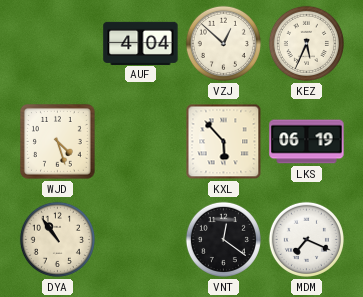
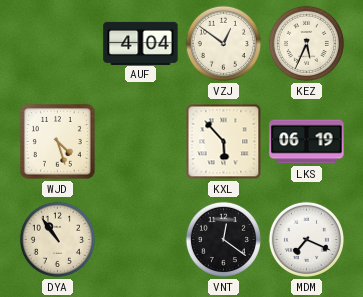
VZJ: 12:52 -> 12:51
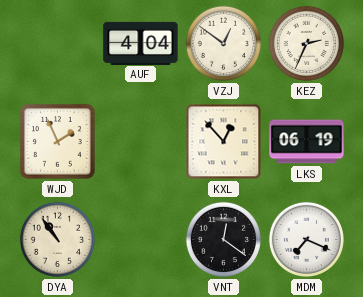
KEZ: 5:34 -> 2:34
WJD: 4:27 -> 1:56
KXL: 5:53 -> 12:53
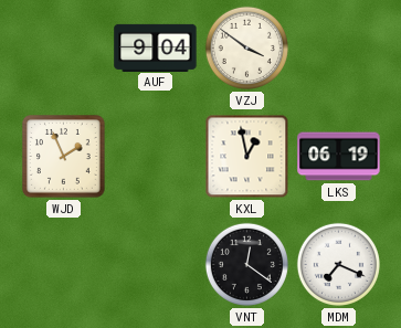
AUF: 4:04 -> 9:04
VZJ: 12:51 -> 3:51
KEZ: 2:34 -> none
KXL: 12:53 -> 12:58
DYA: 10:54 -> none
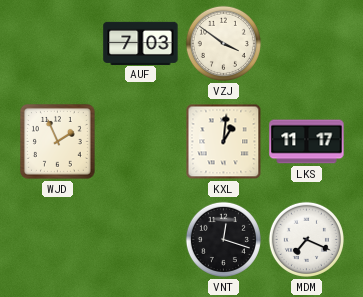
AUF: 9:04 -> 7:03
KXL: 12:58 -> 1:01
LKS: 06:19 -> 11:17
VNT: 12:21 -> 12:18
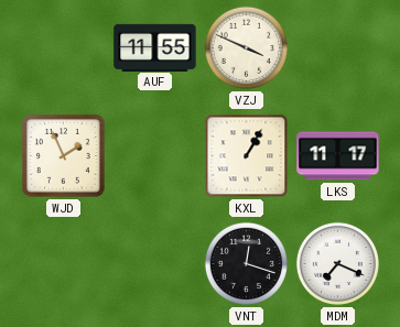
AUF: 7:03 -> 11:55
VZJ: 3:51 -> 3:49
KXL: 1:01 -> 1:05
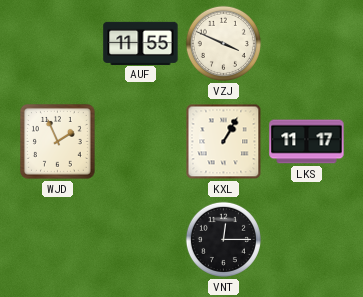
VNT: 12:18 -> 12:15
MDM: 7:19 -> none
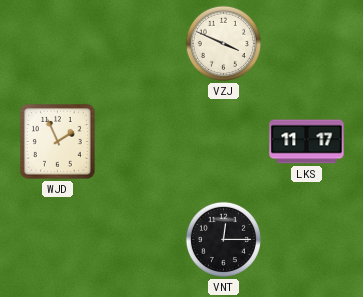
AUF: 11:55 -> none
KXL: 1:05 -> none
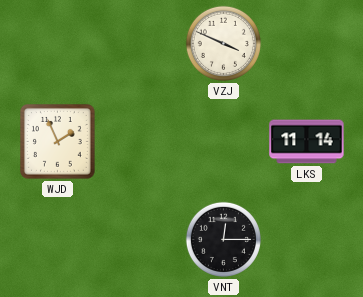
LKS: 11:17 -> 11:14
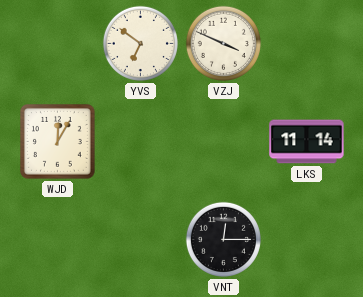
YVS: none -> 6:51
WJD: 1:56 -> 12:05
